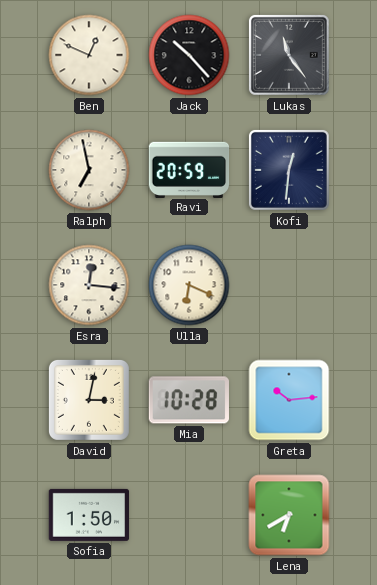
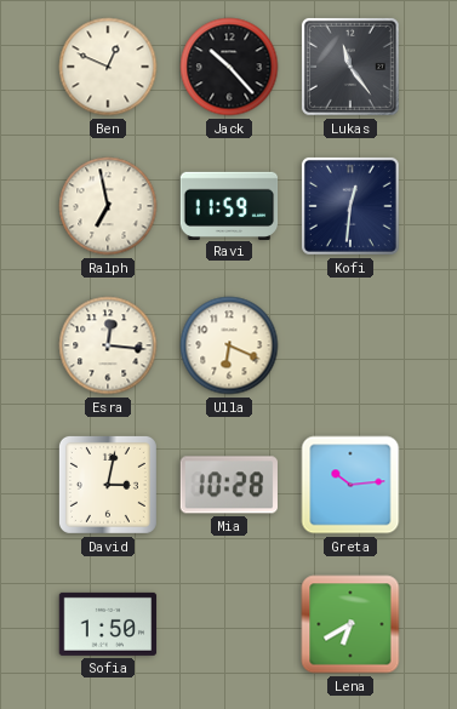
Ravi: 20:59 -> 11:59
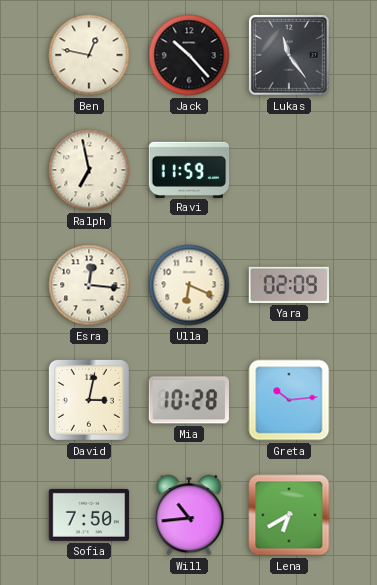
Ben: 12:49 -> 12:47
Kofi: 12:31 -> none
Yara: none -> 02:09
Sofia: 1:50 -> 7:50
Will: none -> 10:44
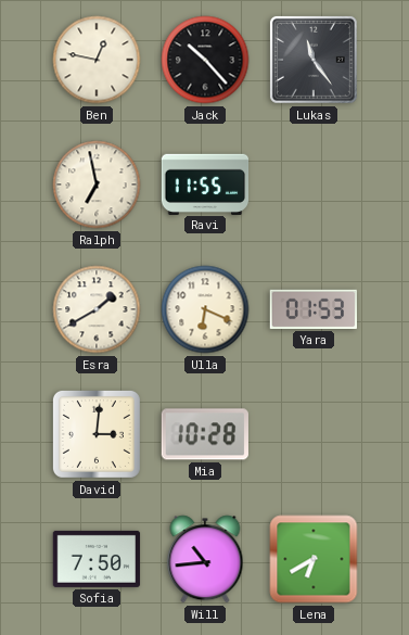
Ravi: 11:59 -> 11:55
Esra: 12:16 -> 1:40
Yara: 02:09 -> 01:53
David: 3:02 -> 3:01
Greta: 10:14 -> none
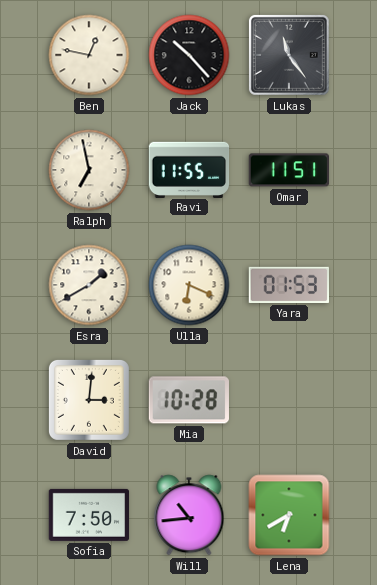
Omar: none -> 11:51
